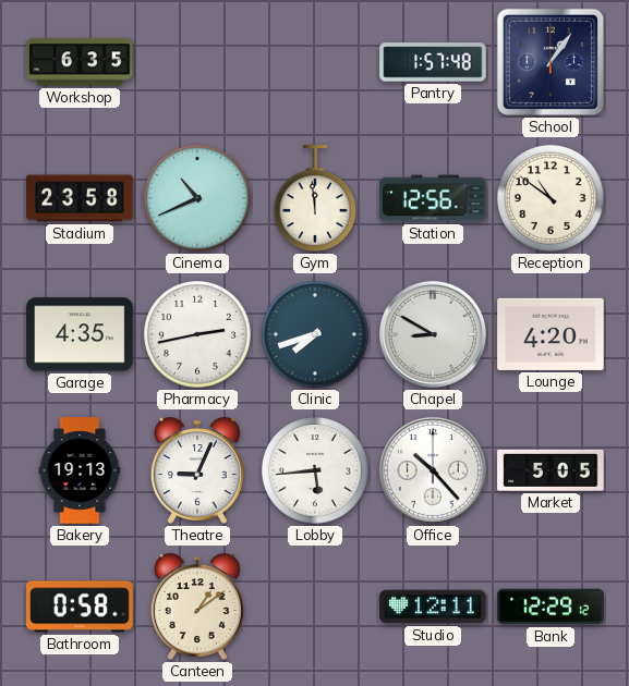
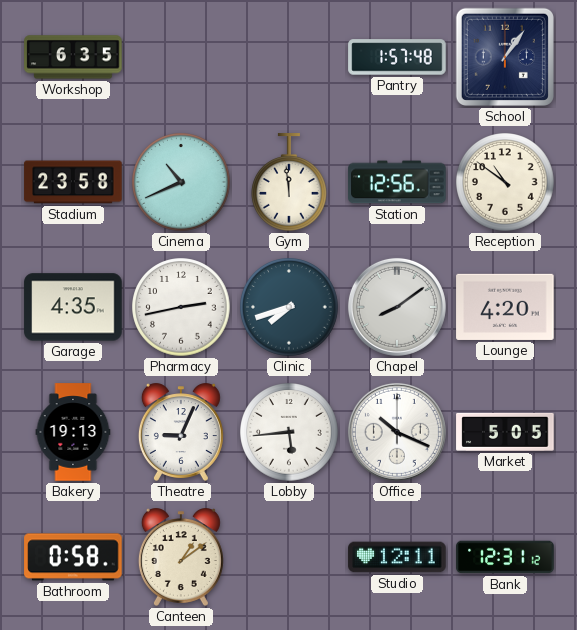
Chapel: 8:50 -> 8:09
Office: 10:23 -> 10:19
Bank: 12:29 -> 12:31
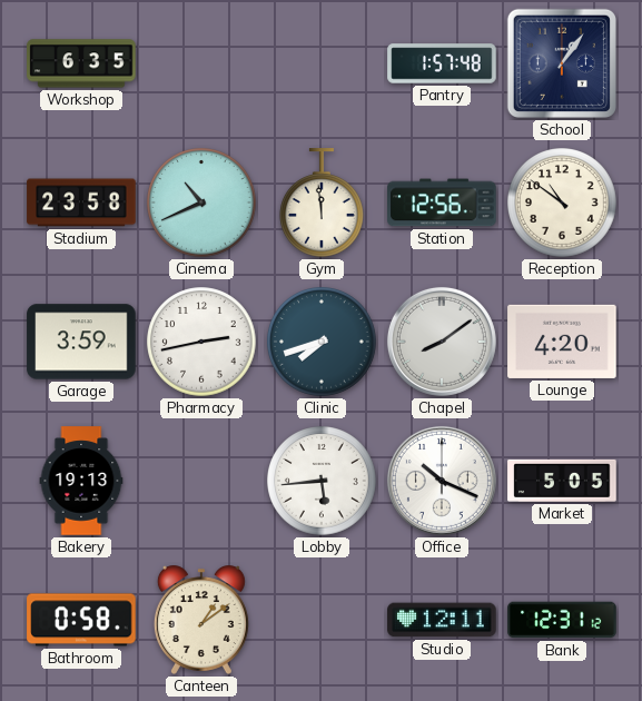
Garage: 4:35 -> 3:59
Theatre: 9:04 -> none
